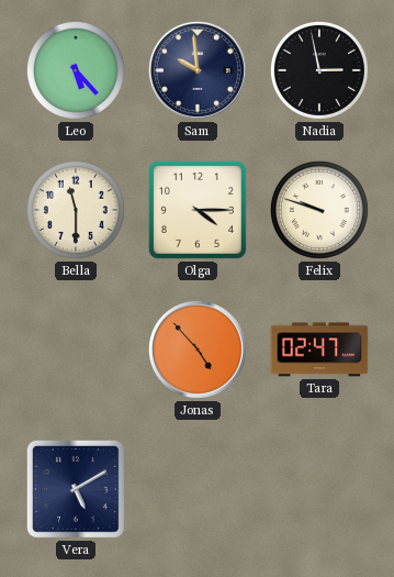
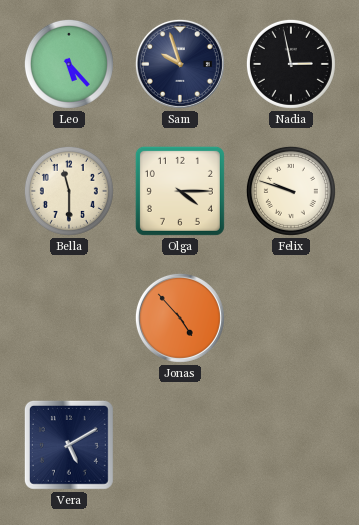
Sam: 9:59 -> 9:57
Tara: 02:47 -> none
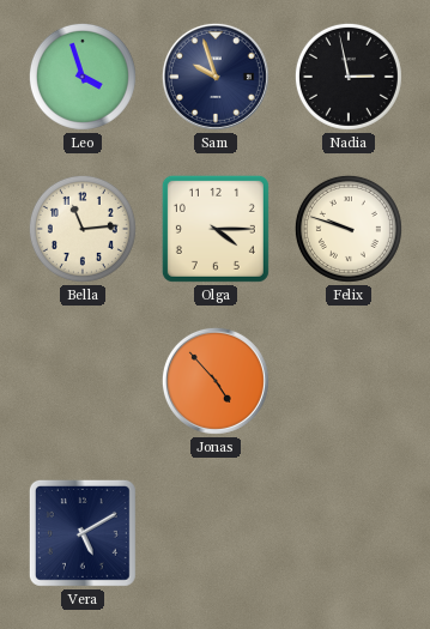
Leo: 5:23 -> 3:57
Bella: 11:30 -> 11:14
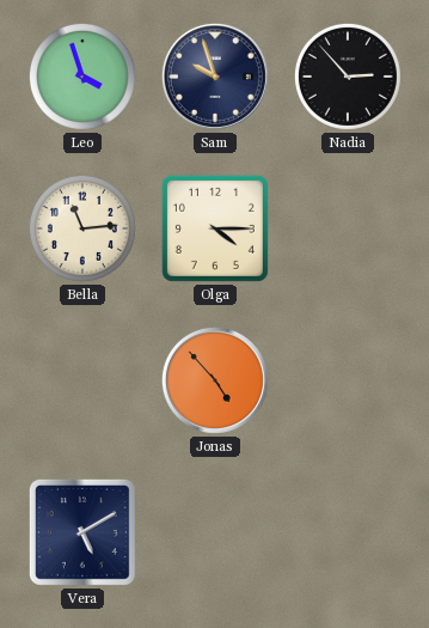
Nadia: 2:58 -> 2:53
Felix: 9:48 -> none
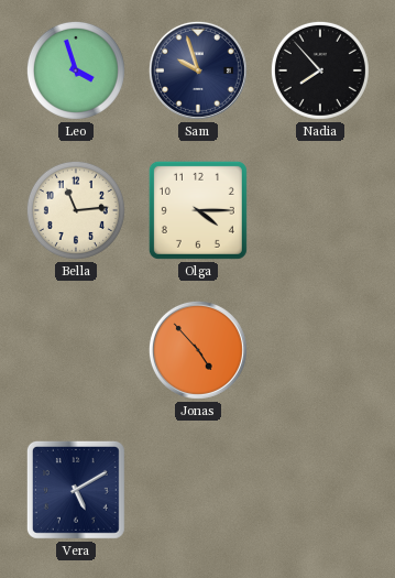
Nadia: 2:53 -> 7:53
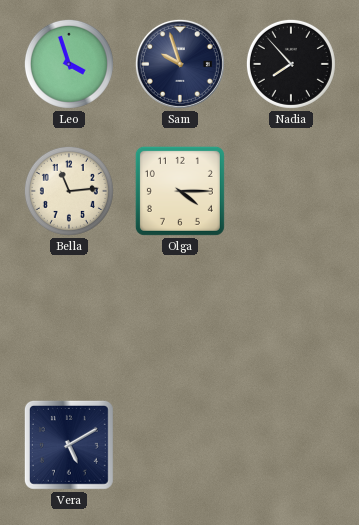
Jonas: 4:53 -> none
